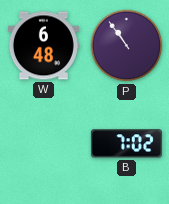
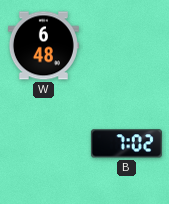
P: 10:54 -> none
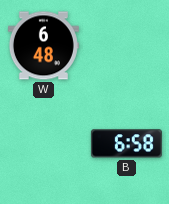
B: 7:02 -> 6:58
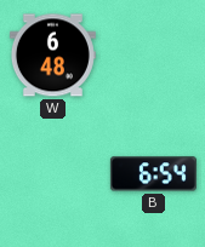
B: 6:58 -> 6:54
